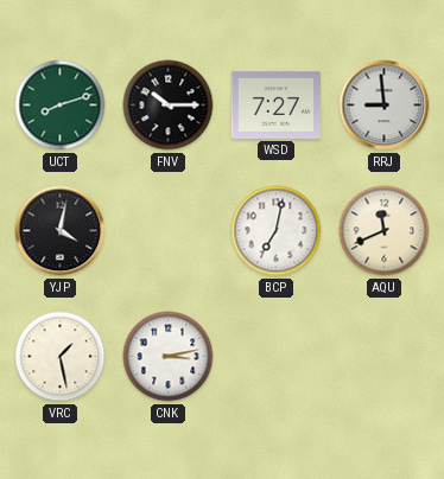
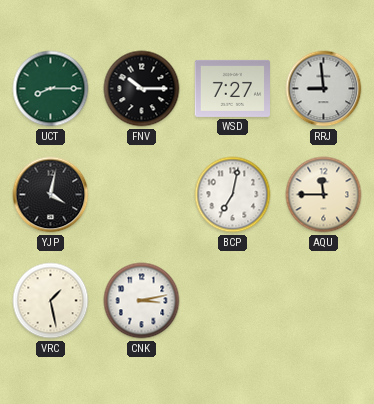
UCT: 8:12 -> 8:15
AQU: 11:41 -> 11:45
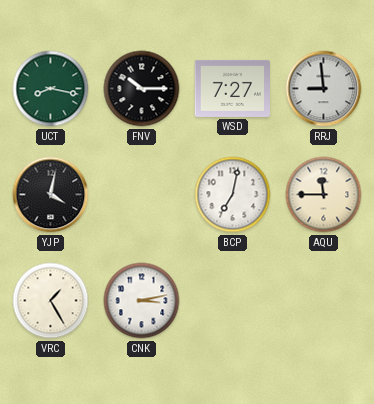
UCT: 8:15 -> 8:17
VRC: 1:28 -> 1:25
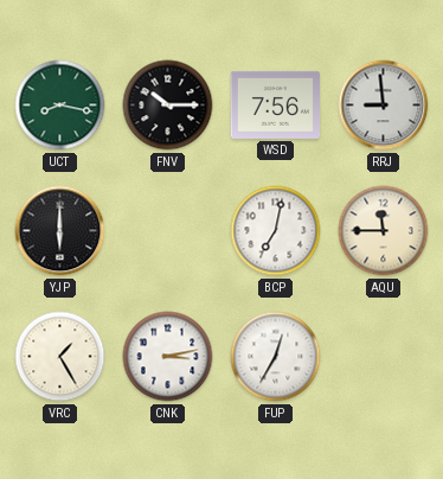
WSD: 7:27 -> 7:56
YJP: 4:02 -> 6:00
FUP: none -> 12:35
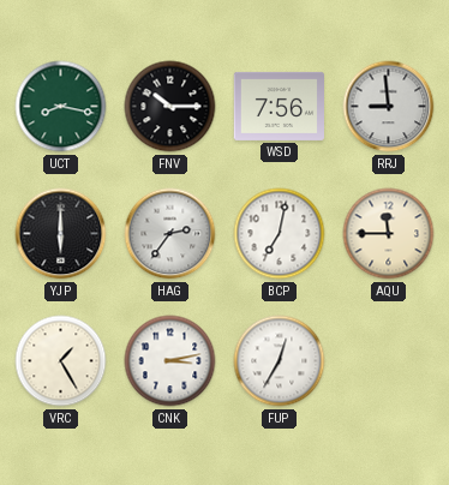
HAG: none -> 2:36
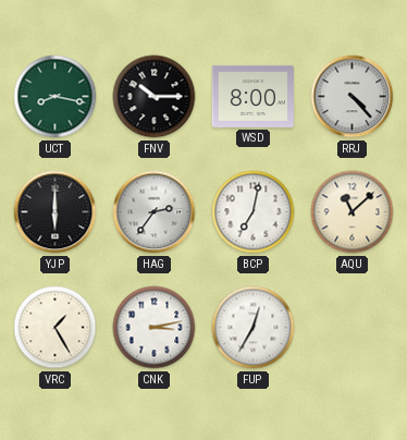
WSD: 7:56 -> 8:00
RRJ: 8:59 -> 4:23
AQU: 11:45 -> 11:08
